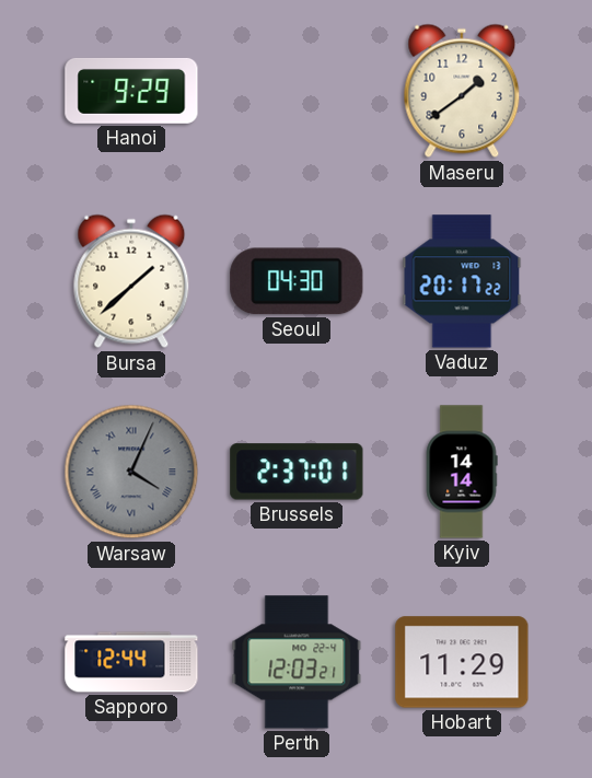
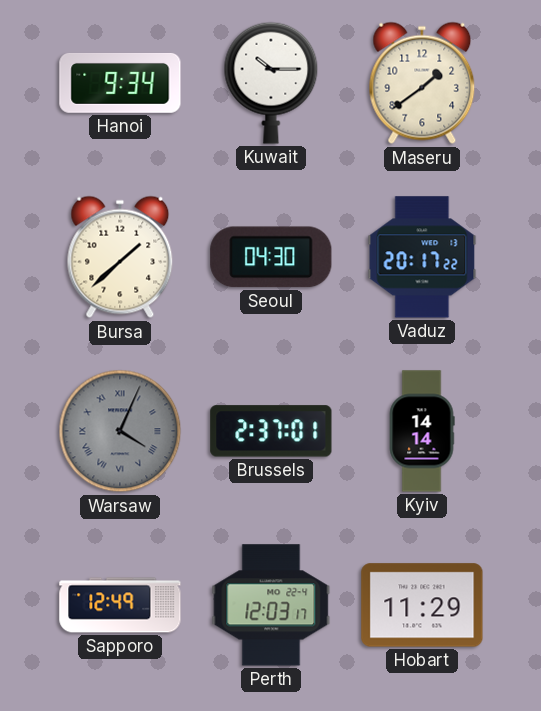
Hanoi: 9:29 -> 9:34
Kuwait: none -> 10:15
Sapporo: 12:44 -> 12:49
Perth: 12:03:21 -> 12:03:17
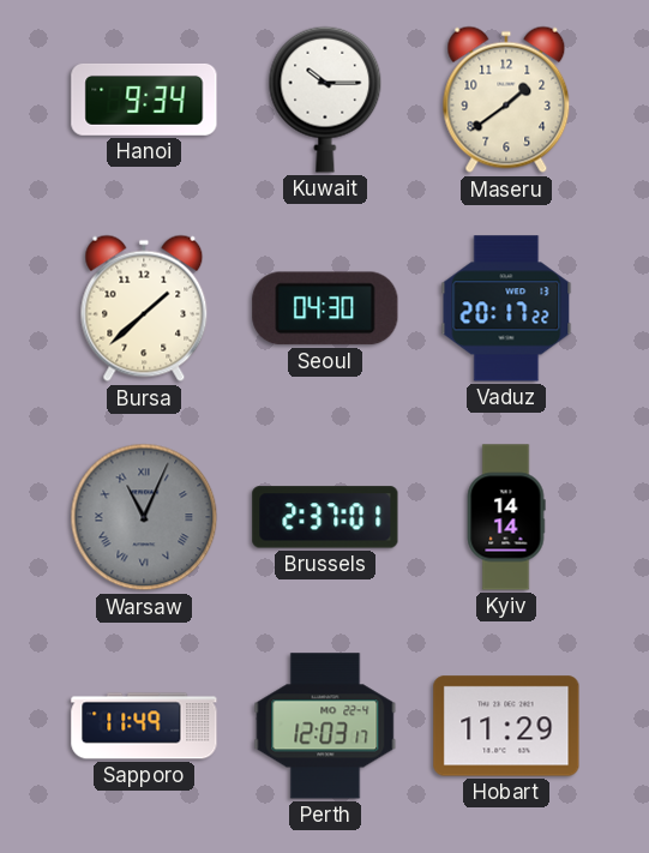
Warsaw: 4:04 -> 11:04
Sapporo: 12:49 -> 11:49
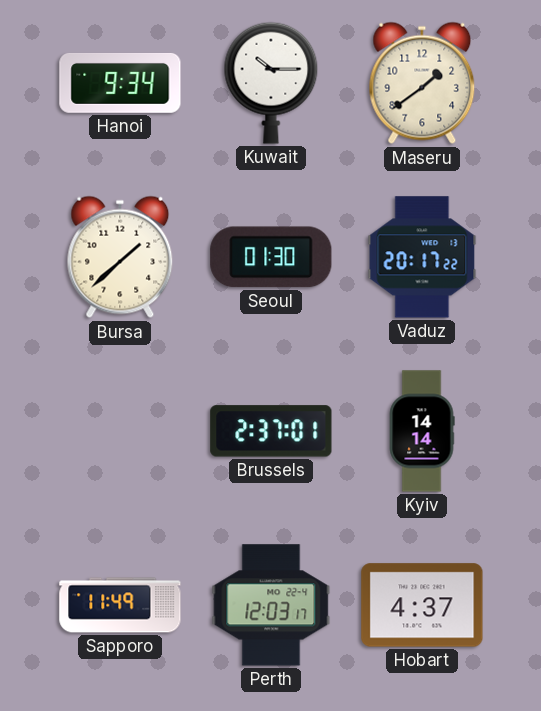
Seoul: 04:30 -> 01:30
Warsaw: 11:04 -> none
Hobart: 11:29 -> 4:37
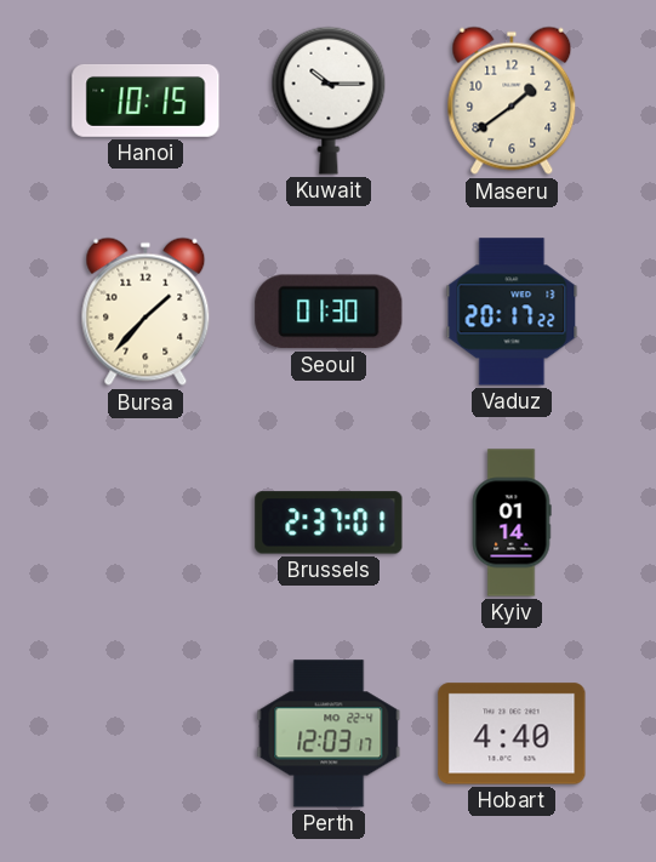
Hanoi: 9:34 -> 10:15
Bursa: 1:38 -> 1:37
Kyiv: 14:14 -> 01:14
Sapporo: 11:49 -> none
Hobart: 4:37 -> 4:40
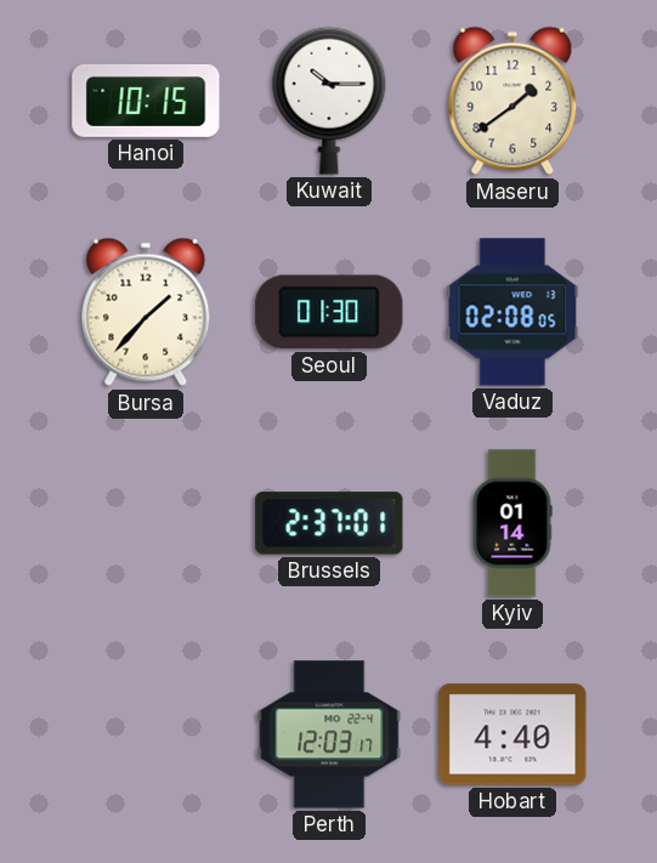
Vaduz: 20:17 -> 02:08
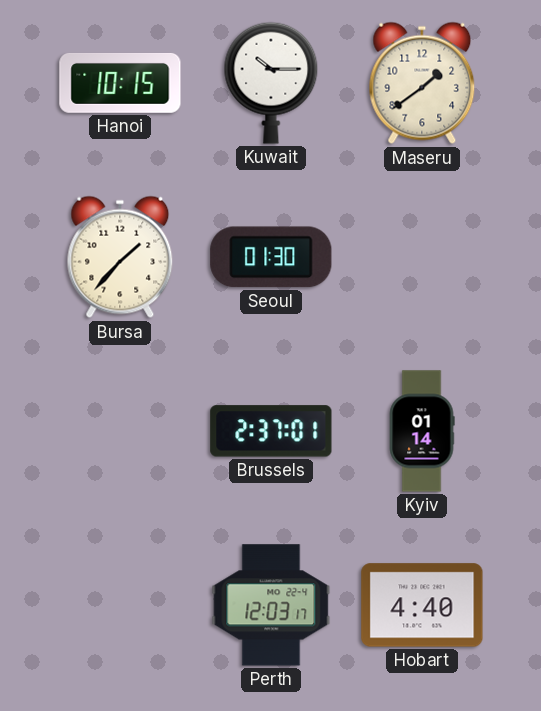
Vaduz: 02:08 -> none
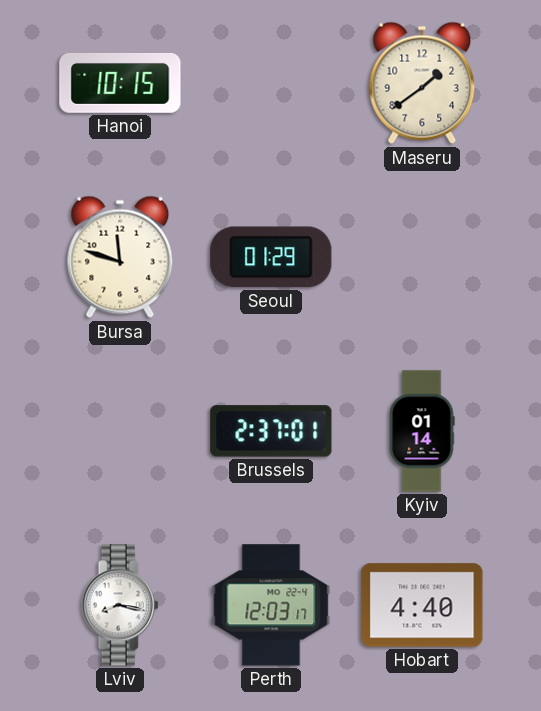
Kuwait: 10:15 -> none
Bursa: 1:37 -> 11:48
Seoul: 01:30 -> 01:29
Lviv: none -> 8:17
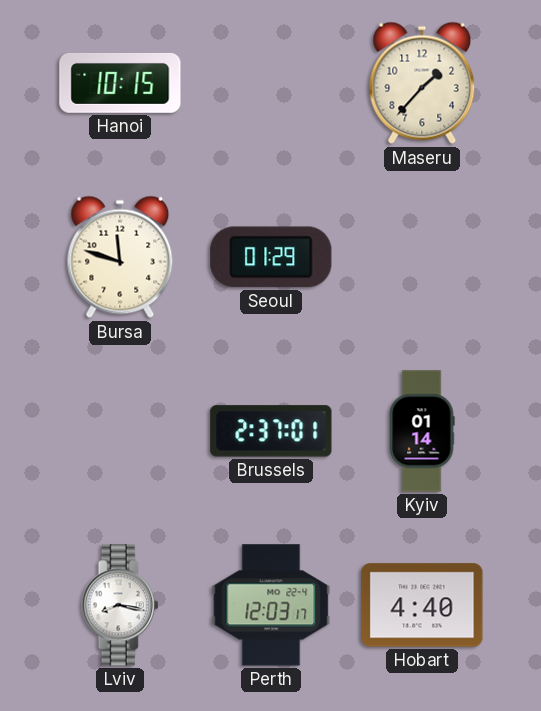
Maseru: 1:39 -> 1:37
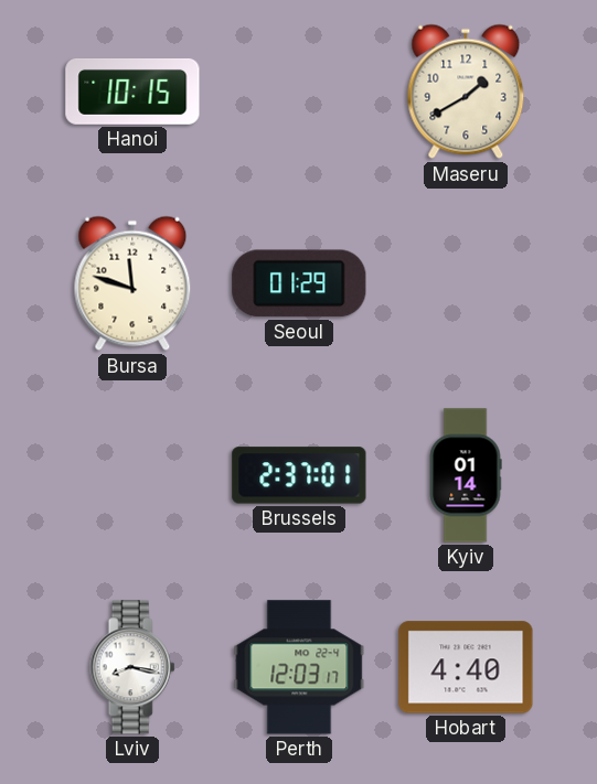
Maseru: 1:37 -> 1:40
